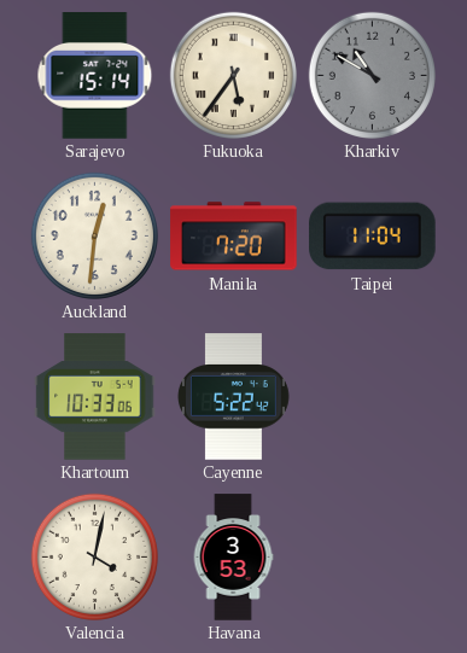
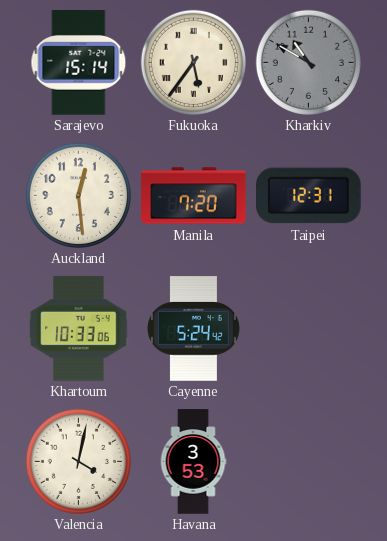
Auckland: 12:31 -> 12:29
Taipei: 11:04 -> 12:31
Cayenne: 5:22 -> 5:24
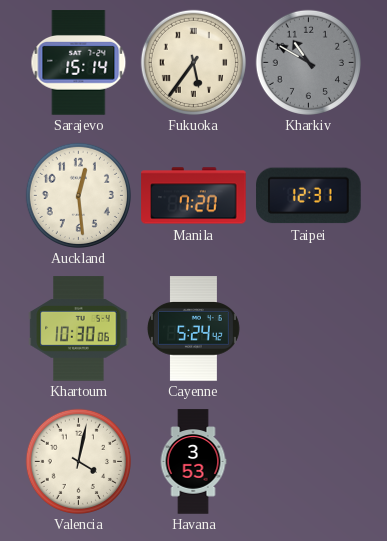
Khartoum: 10:33 -> 10:30
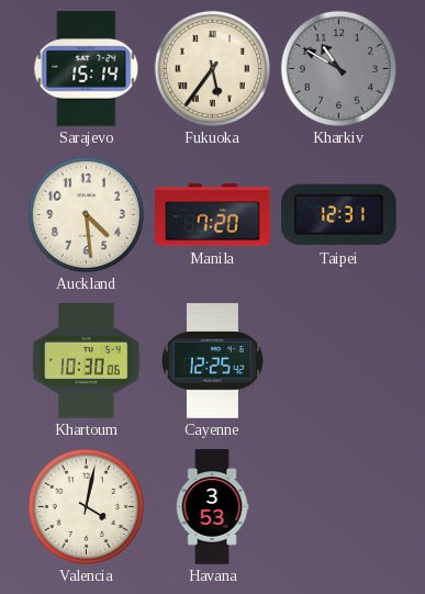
Auckland: 12:29 -> 4:29
Cayenne: 5:24 -> 12:25
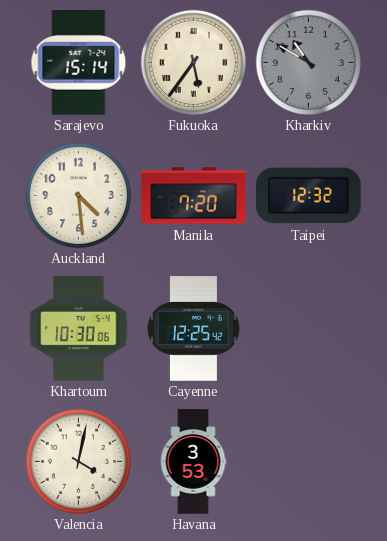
Taipei: 12:31 -> 12:32
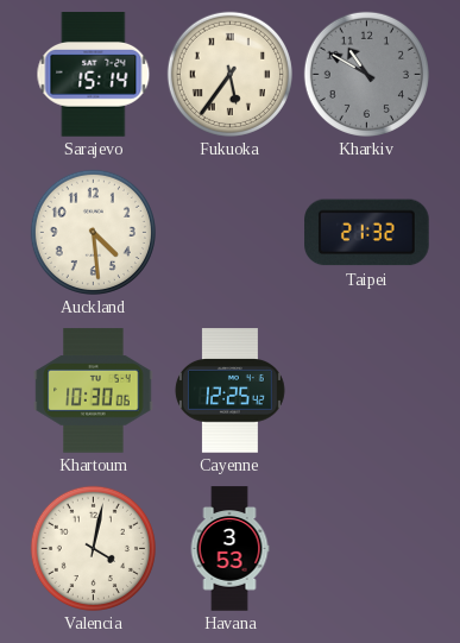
Manila: 7:20 -> none
Taipei: 12:32 -> 21:32
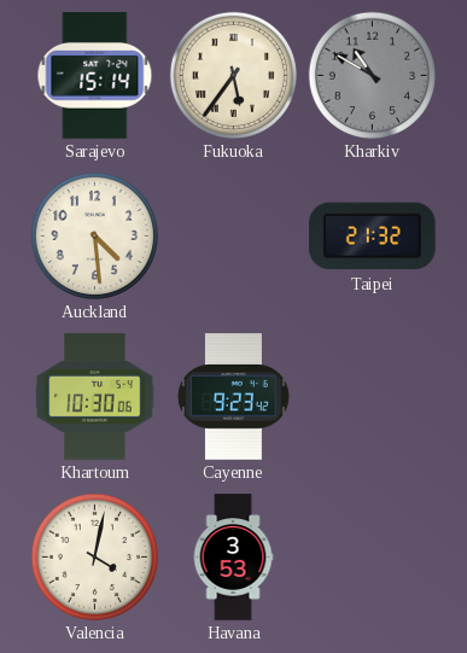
Cayenne: 12:25 -> 9:23
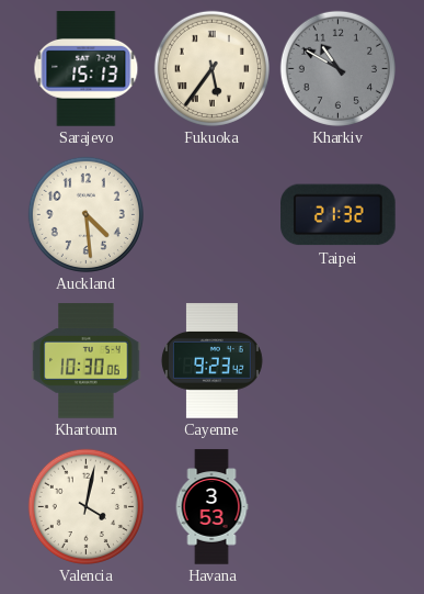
Sarajevo: 15:14 -> 15:13
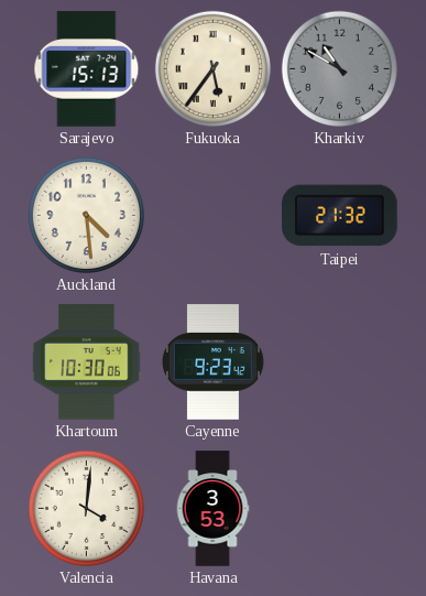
Valencia: 4:02 -> 4:01
